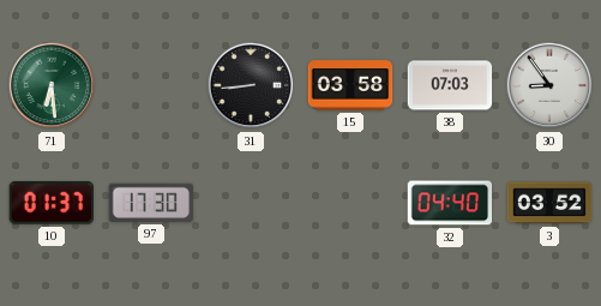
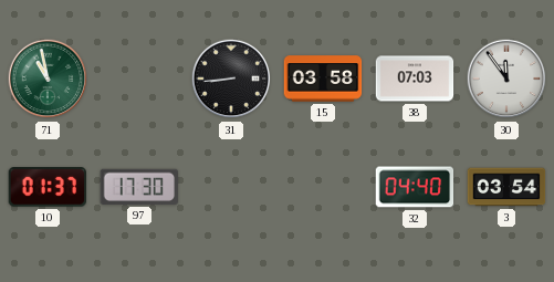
71: 6:29 -> 10:58
30: 8:54 -> 11:54
3: 03:52 -> 03:54
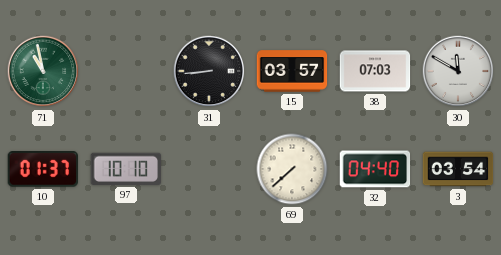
15: 03:58 -> 03:57
30: 11:54 -> 11:50
97: 17:30 -> 10:10
69: none -> 7:38
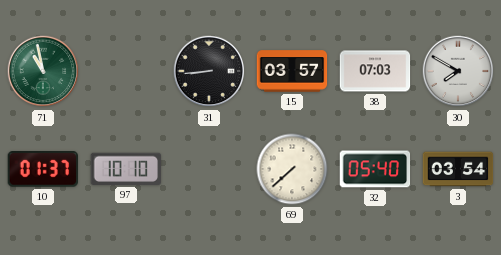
30: 11:50 -> 7:50
32: 04:40 -> 05:40
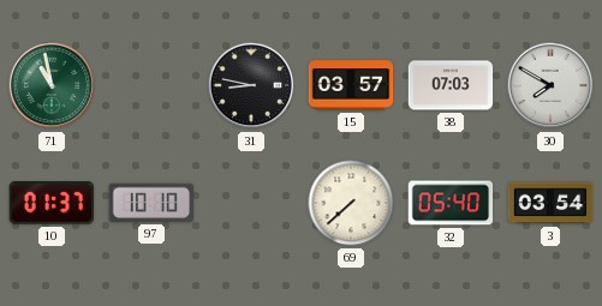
31: 8:44 -> 8:47
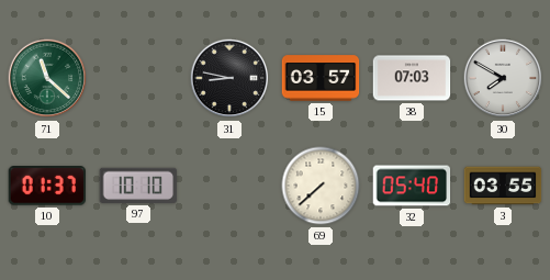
71: 10:58 -> 11:22
3: 03:54 -> 03:55
